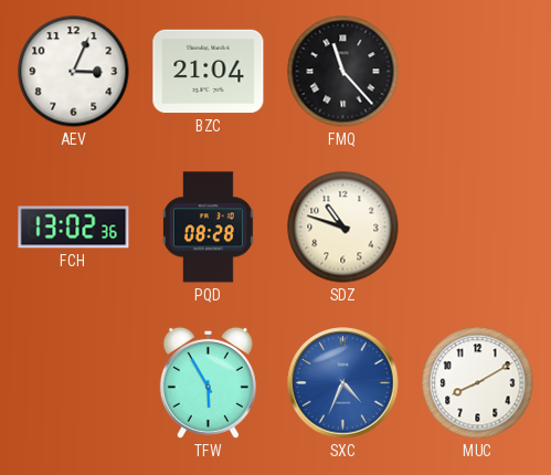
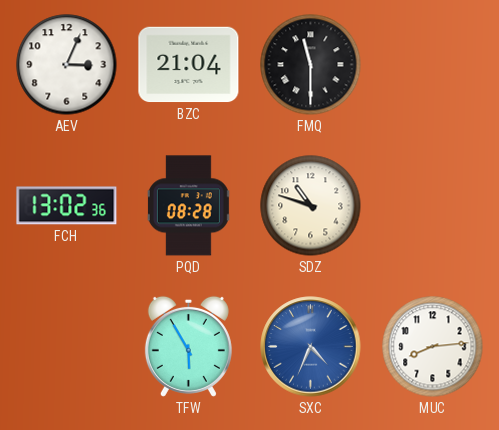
FMQ: 11:23 -> 11:30
MUC: 8:10 -> 8:14
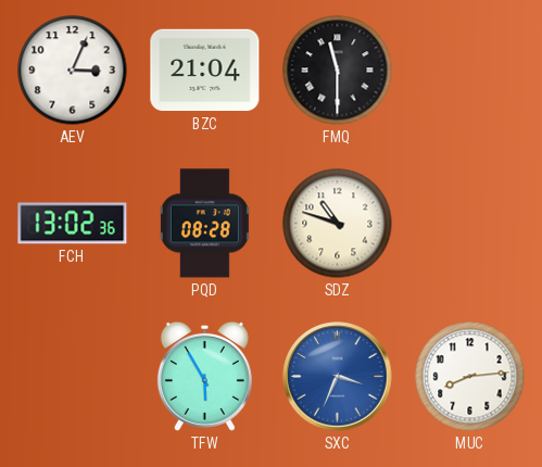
SXC: 4:34 -> 3:34
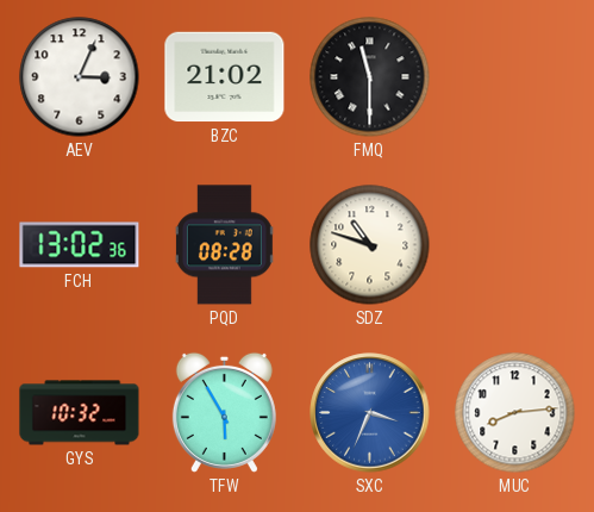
BZC: 21:04 -> 21:02
GYS: none -> 10:32
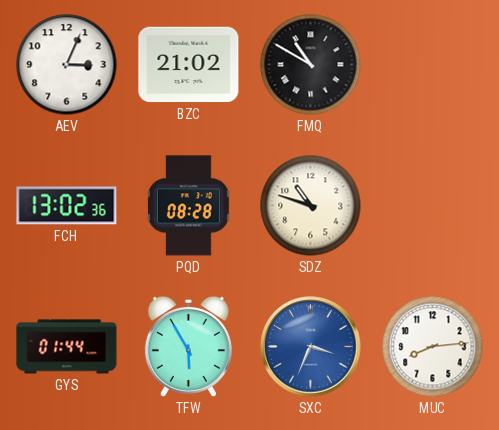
FMQ: 11:30 -> 10:50
GYS: 10:32 -> 01:44
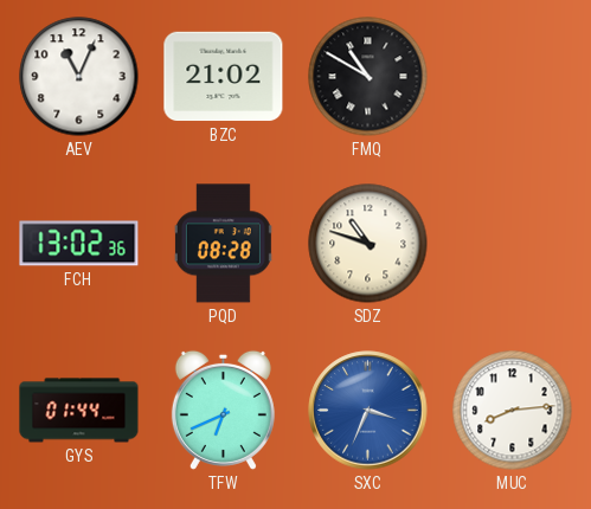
AEV: 3:04 -> 11:04
TFW: 5:55 -> 6:41
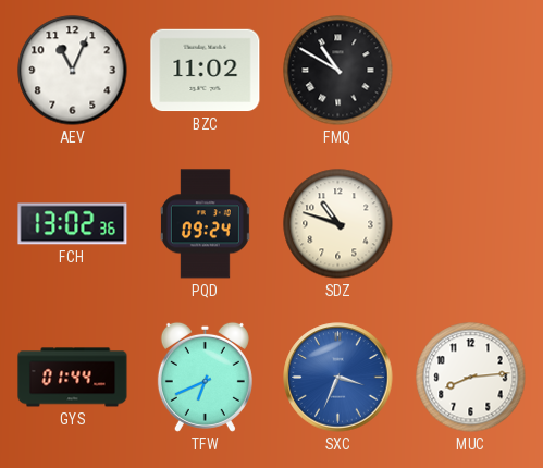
BZC: 21:02 -> 11:02
PQD: 08:28 -> 09:24
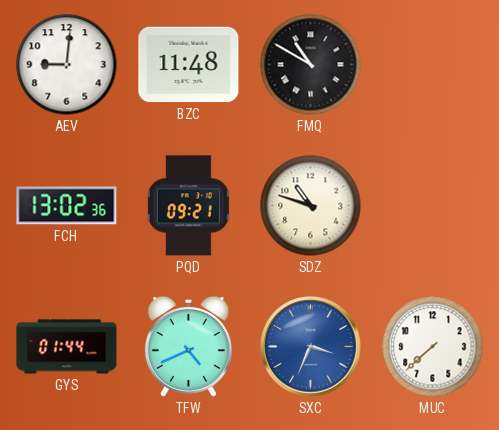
AEV: 11:04 -> 9:01
BZC: 11:02 -> 11:48
PQD: 09:24 -> 09:21
TFW: 6:41 -> 4:41
MUC: 8:14 -> 7:38
